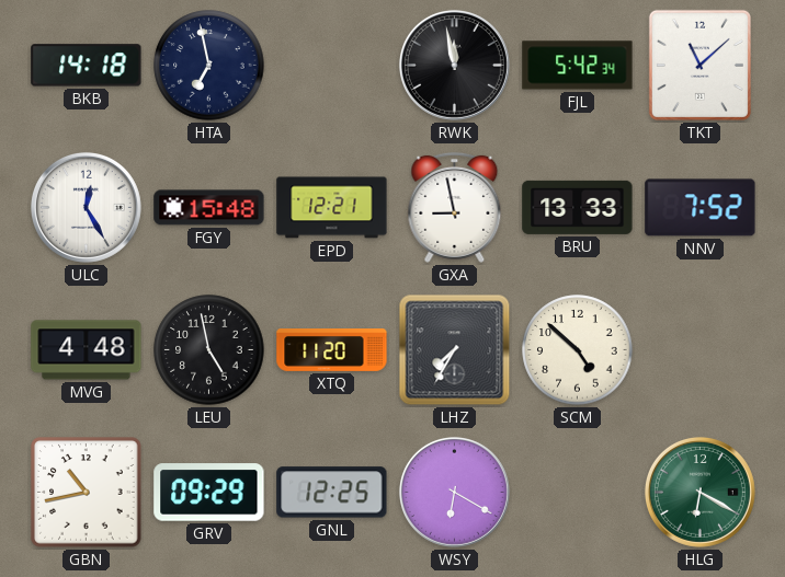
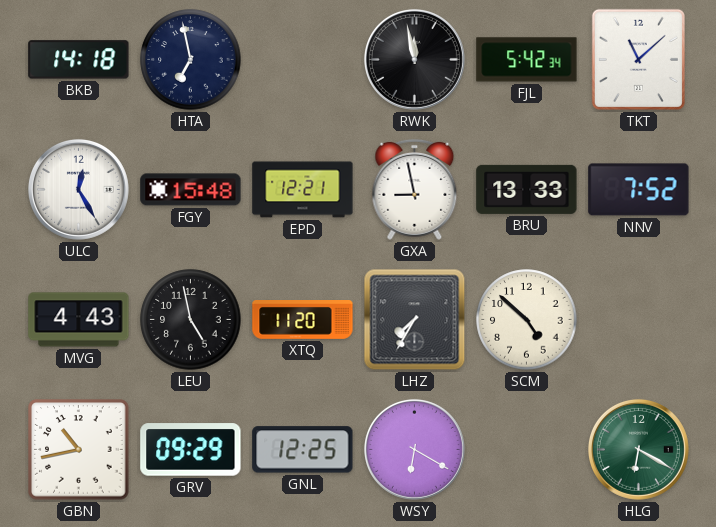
MVG: 4:48 -> 4:43
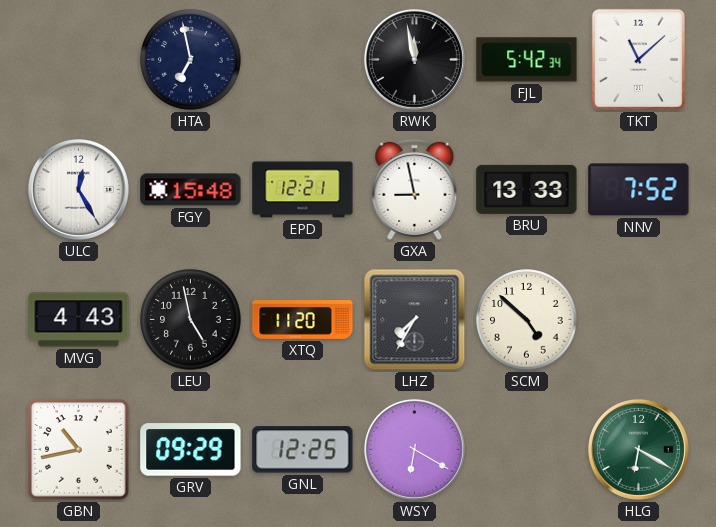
BKB: 14:18 -> none
